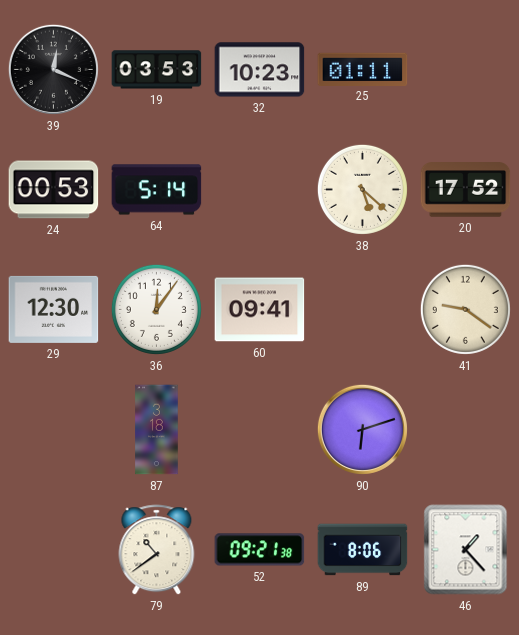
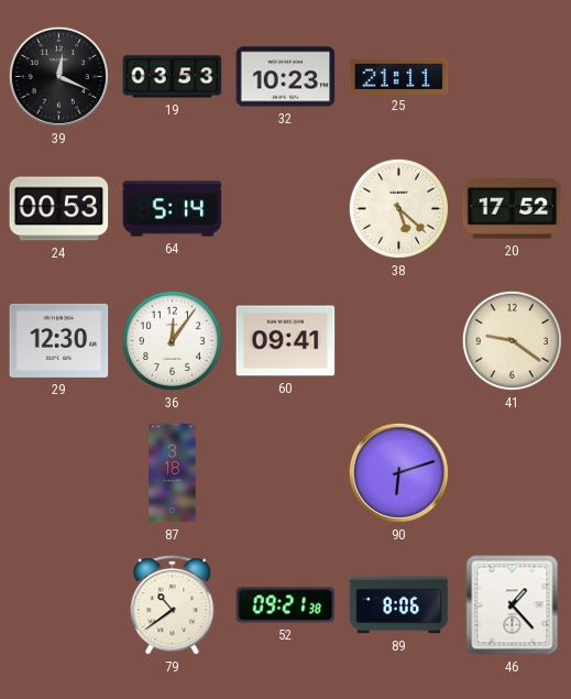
25: 01:11 -> 21:11
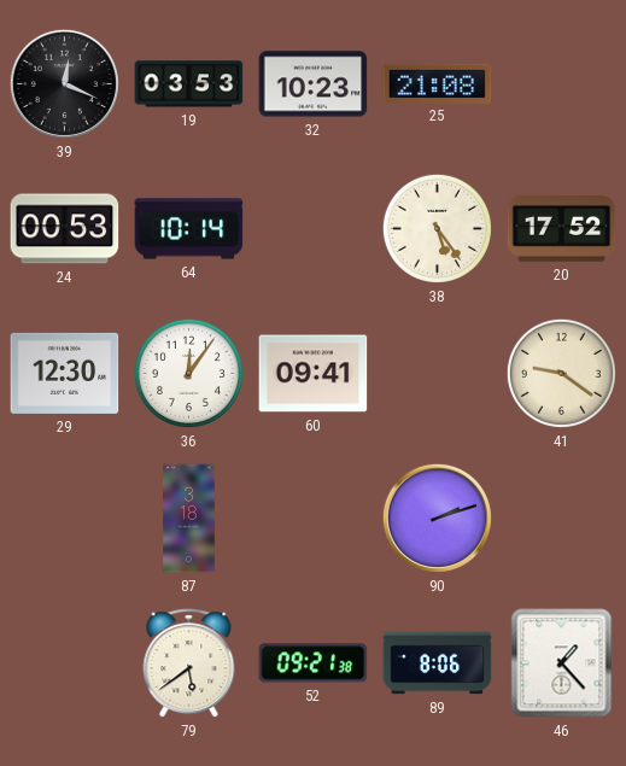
25: 21:11 -> 21:08
64: 5:14 -> 10:14
38: 5:22 -> 5:24
90: 6:12 -> 2:12
79: 10:39 -> 5:39
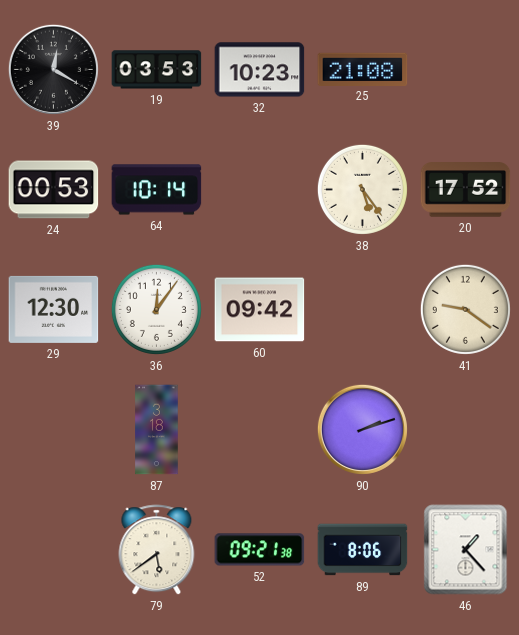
39: 12:19 -> 12:20
60: 09:41 -> 09:42
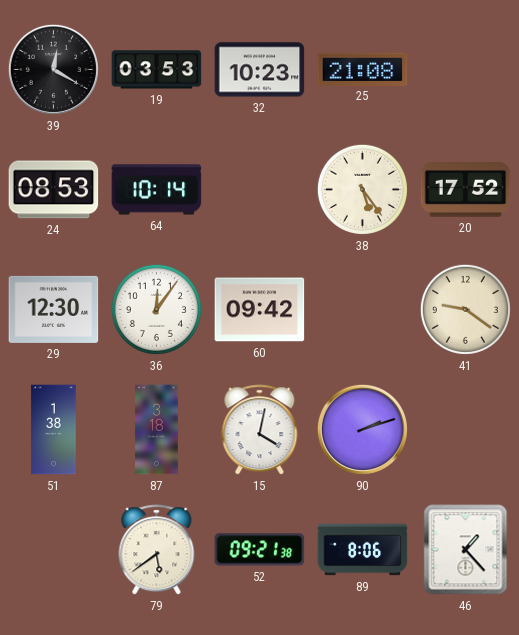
24: 00:53 -> 08:53
51: none -> 1:38
15: none -> 4:02
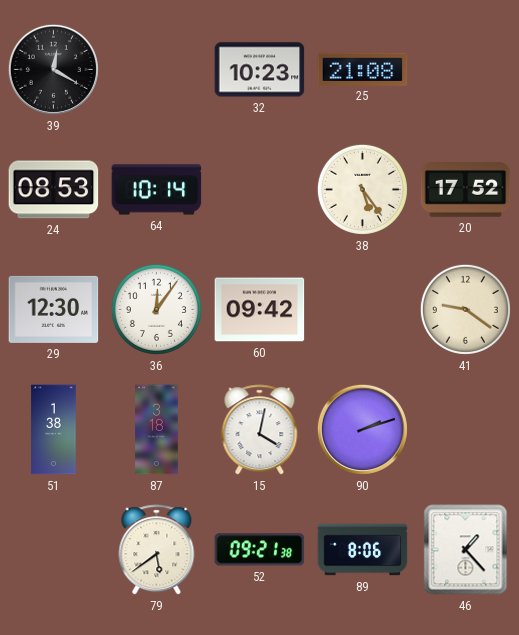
19: 03:53 -> none
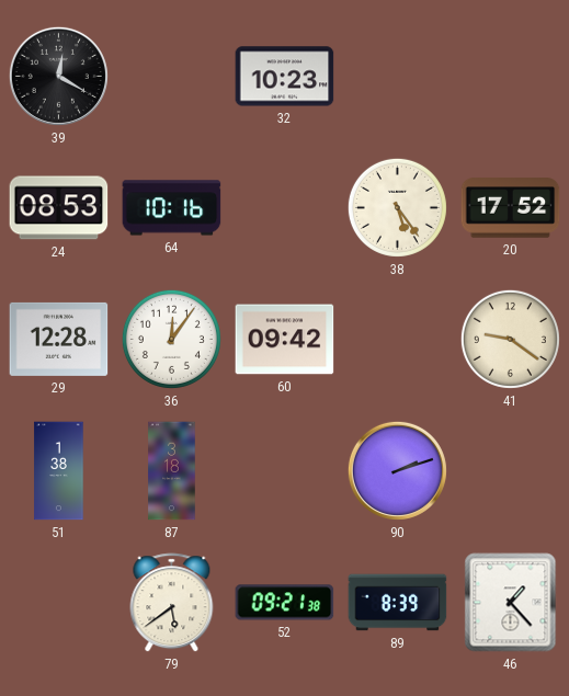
25: 21:08 -> none
64: 10:14 -> 10:16
29: 12:30 -> 12:28
15: 4:02 -> none
89: 8:06 -> 8:39
